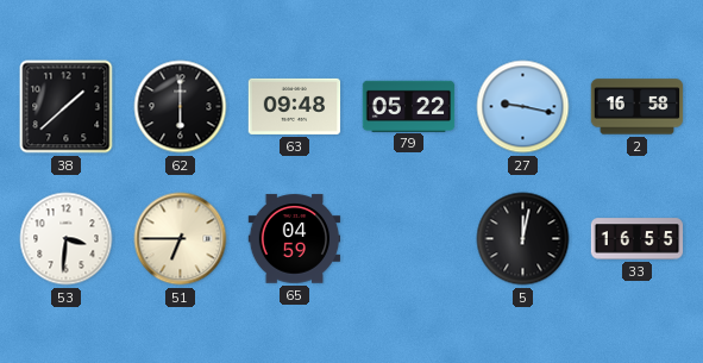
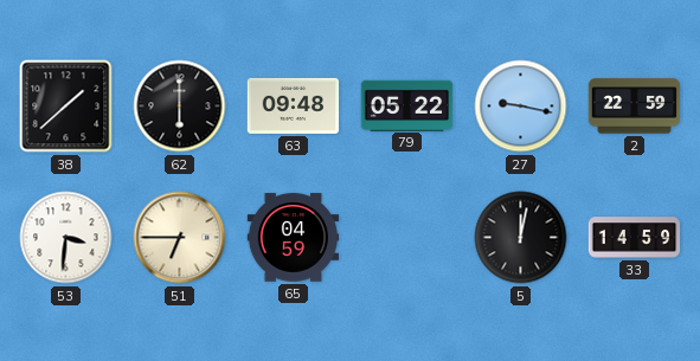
2: 16:58 -> 22:59
33: 16:55 -> 14:59
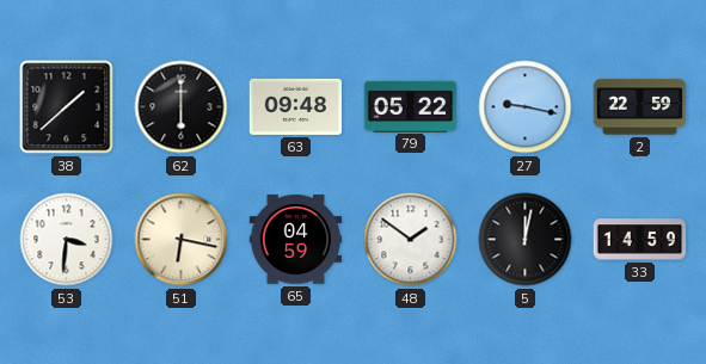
51: 6:45 -> 6:17
48: none -> 1:51
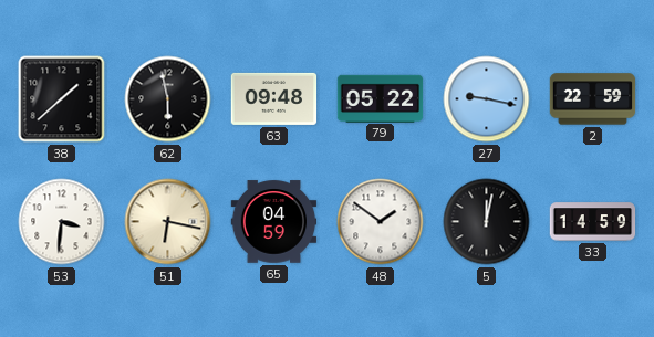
62: 6:00 -> 5:58
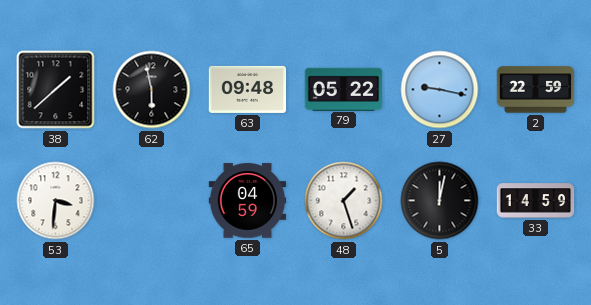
51: 6:17 -> none
48: 1:51 -> 1:27
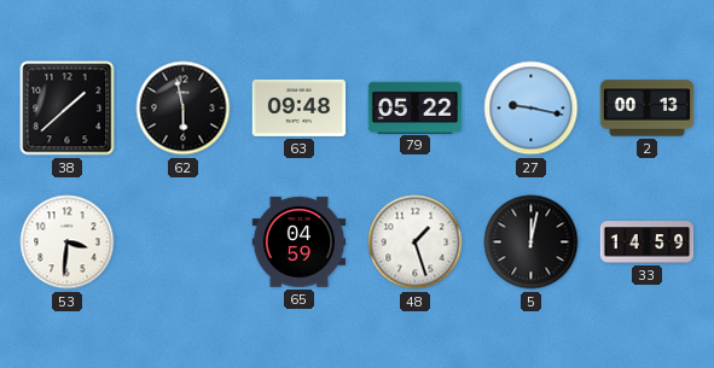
2: 22:59 -> 00:13
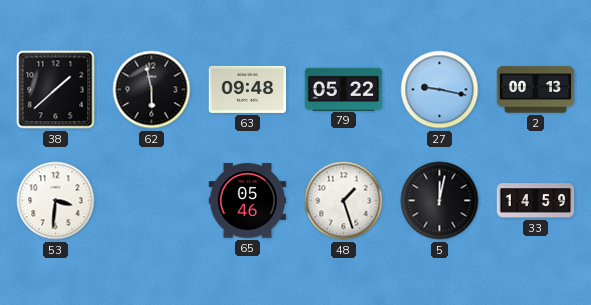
65: 04:59 -> 05:46
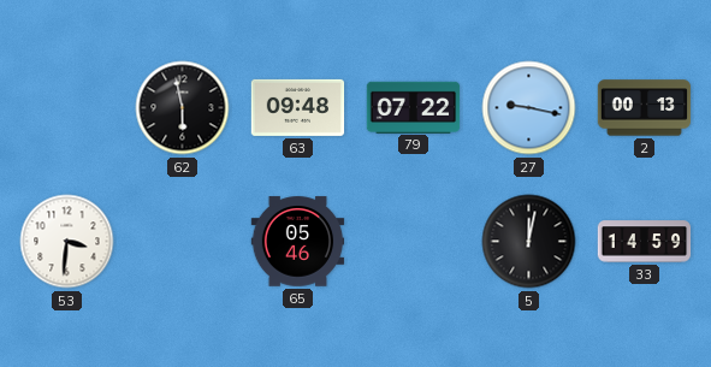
38: 1:38 -> none
79: 05:22 -> 07:22
48: 1:27 -> none
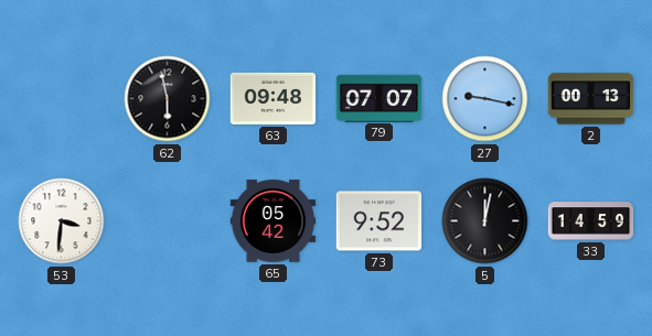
79: 07:22 -> 07:07
65: 05:46 -> 05:42
73: none -> 9:52
